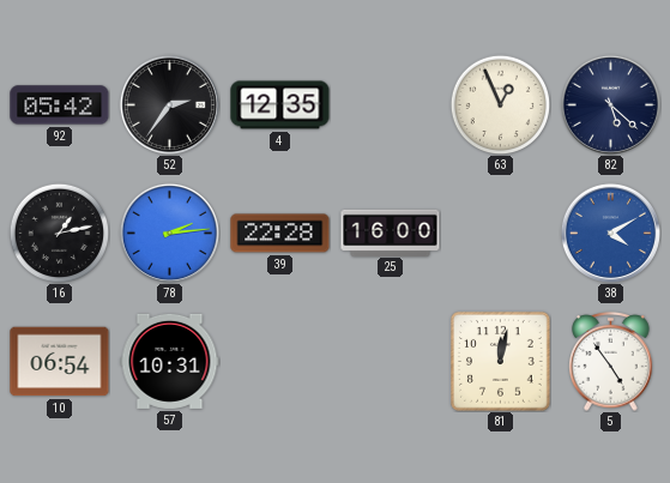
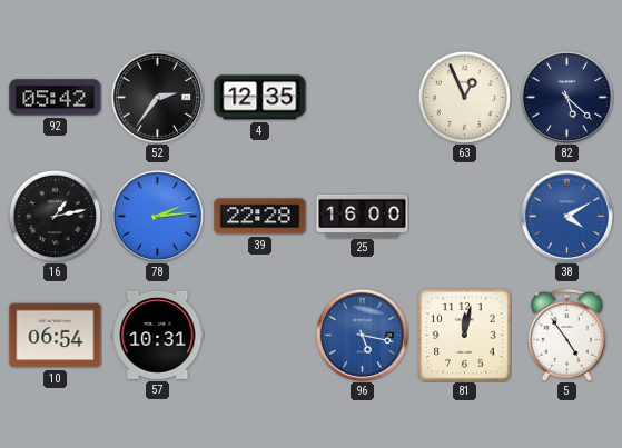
96: none -> 5:17
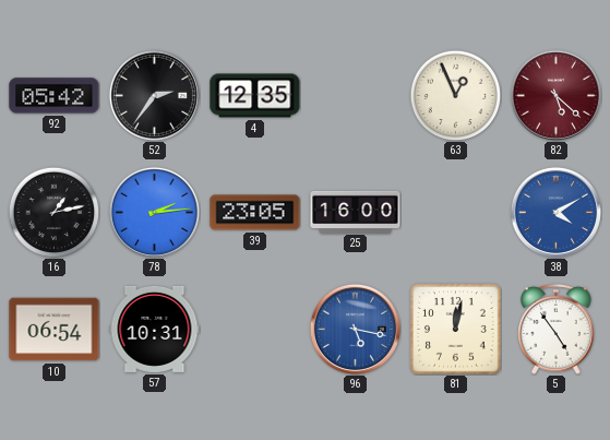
82 dial: navy -> burgundy
39: 22:28 -> 23:05
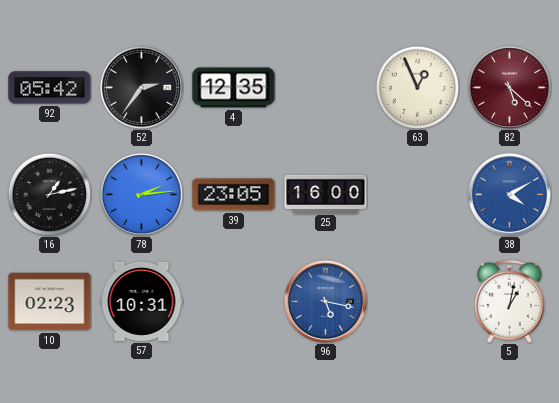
10: 06:54 -> 02:23
81: 12:02 -> none
5: 4:54 -> 1:02
